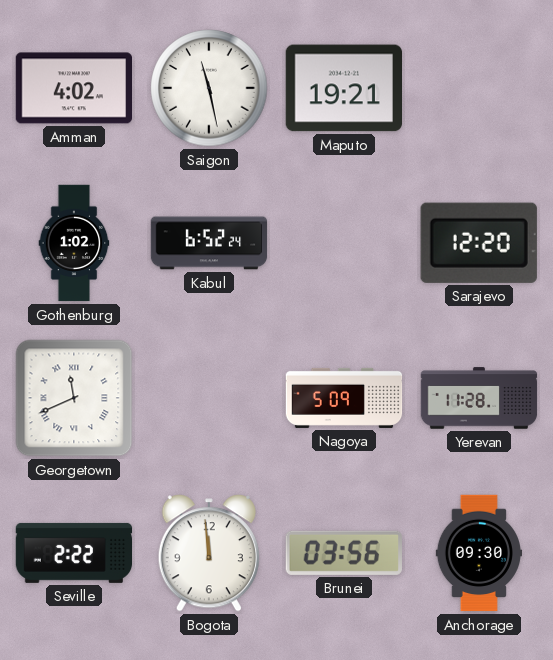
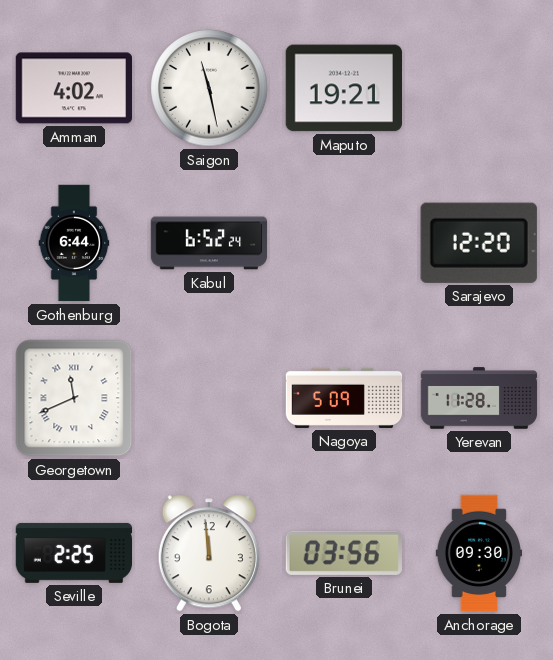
Gothenburg: 1:02 -> 6:44
Seville: 2:22 -> 2:25
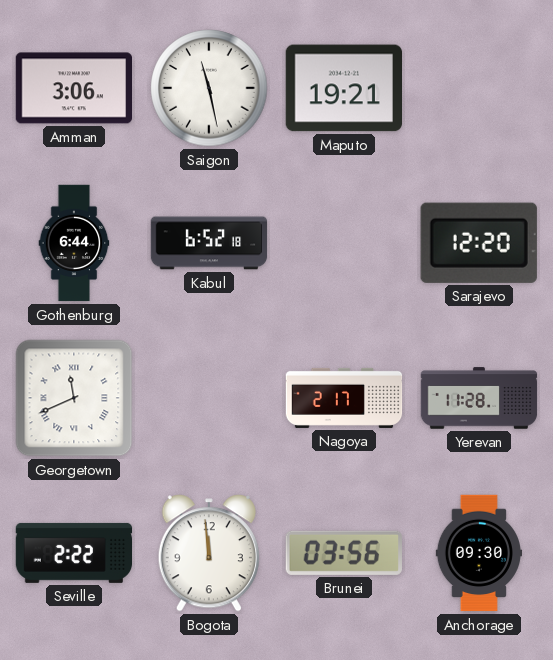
Amman: 4:02 -> 3:06
Kabul: 6:52:24 -> 6:52:18
Nagoya: 5:09 -> 2:17
Seville: 2:25 -> 2:22
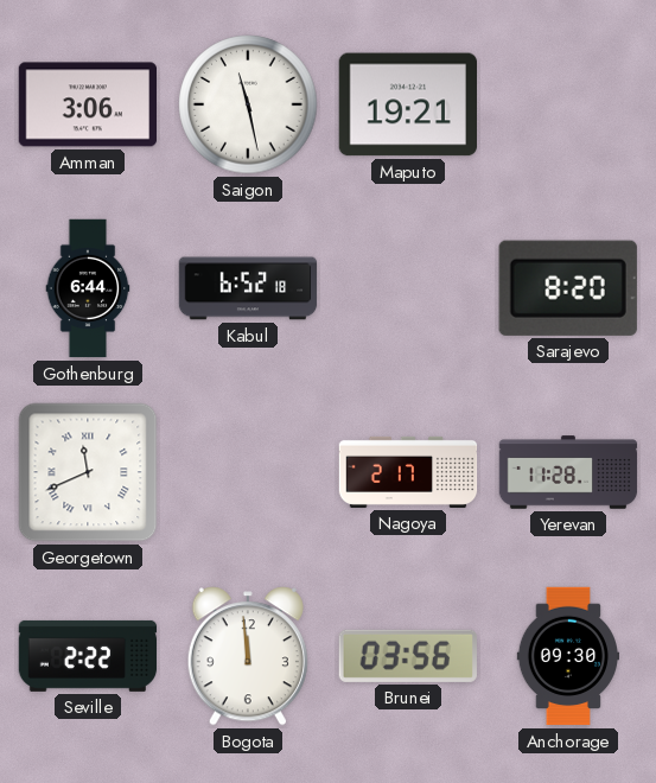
Sarajevo: 12:20 -> 8:20
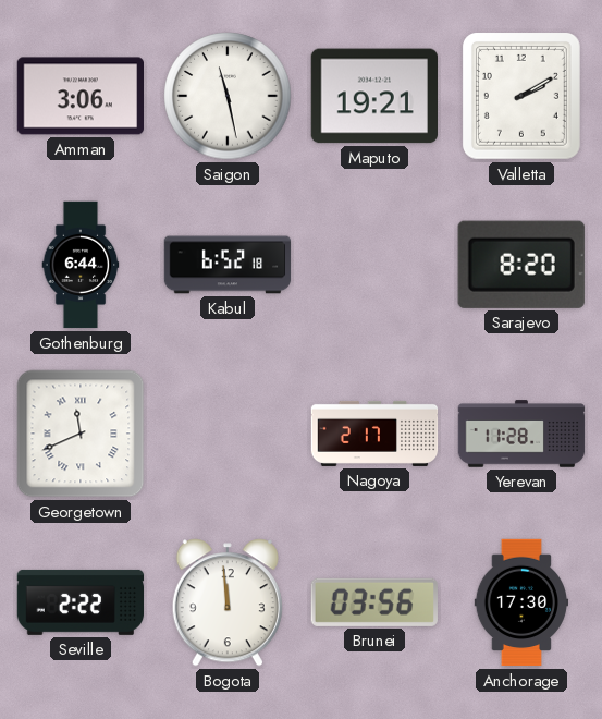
Valletta: none -> 2:10
Anchorage: 09:30 -> 17:30
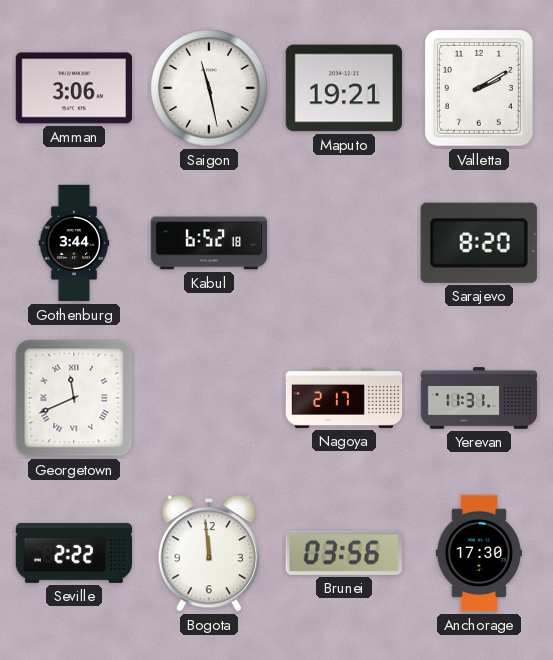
Gothenburg: 6:44 -> 3:44
Yerevan: 11:28 -> 11:31
